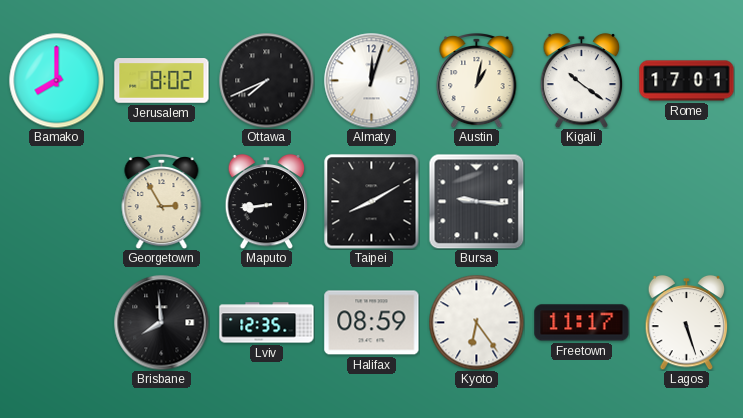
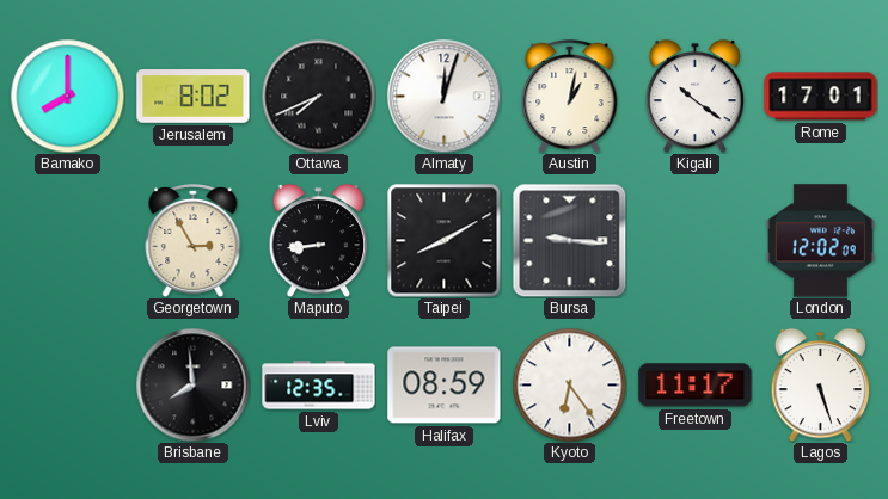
London: none -> 12:02
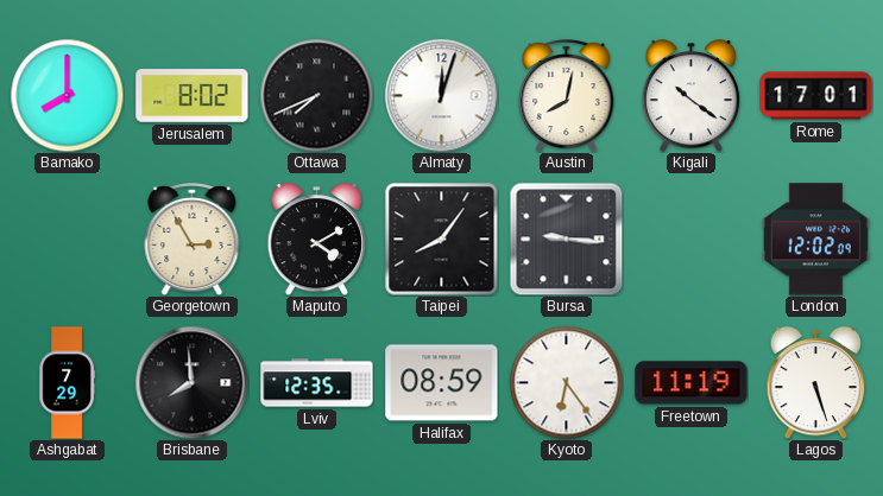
Austin: 1:02 -> 8:02
Maputo: 8:44 -> 4:10
Taipei: 8:10 -> 8:06
Ashgabat: none -> 7:29
Freetown: 11:17 -> 11:19
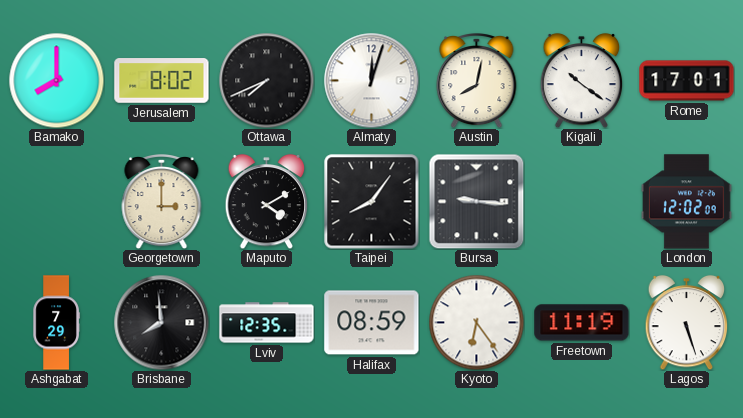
Georgetown: 2:55 -> 3:00
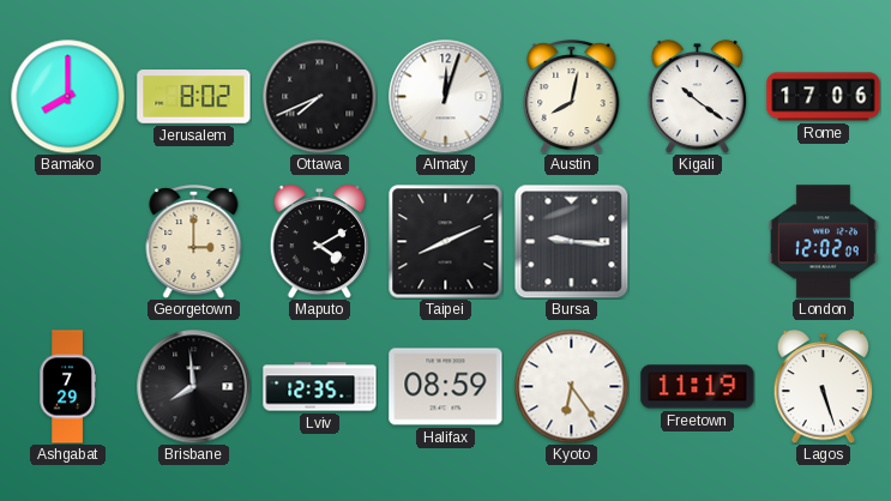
Rome: 17:01 -> 17:06
Taipei: 8:06 -> 8:11
